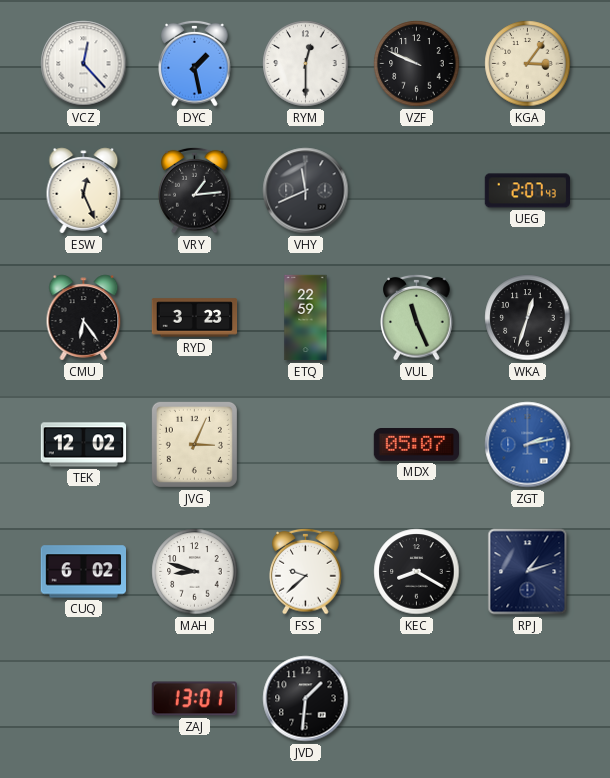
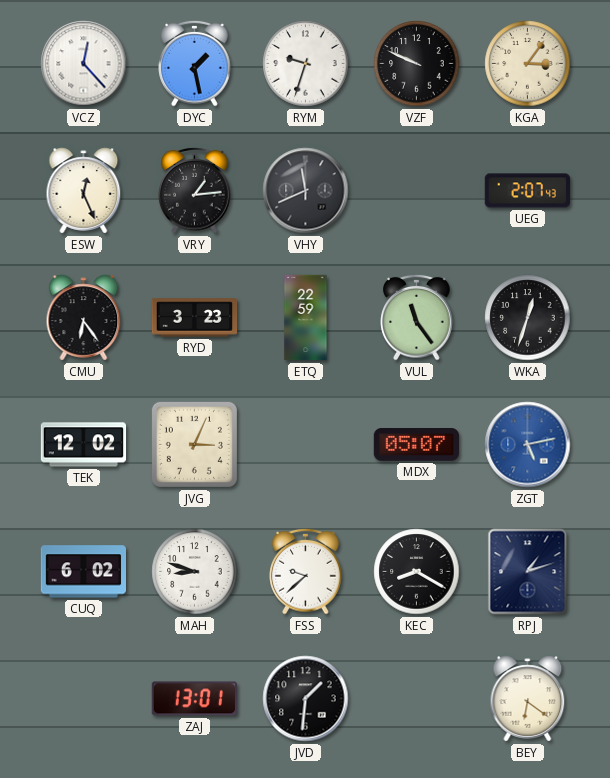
RYM: 12:30 -> 9:33
VUL: 11:26 -> 11:24
ZGT: 2:13 -> 5:13
BEY: none -> 6:21
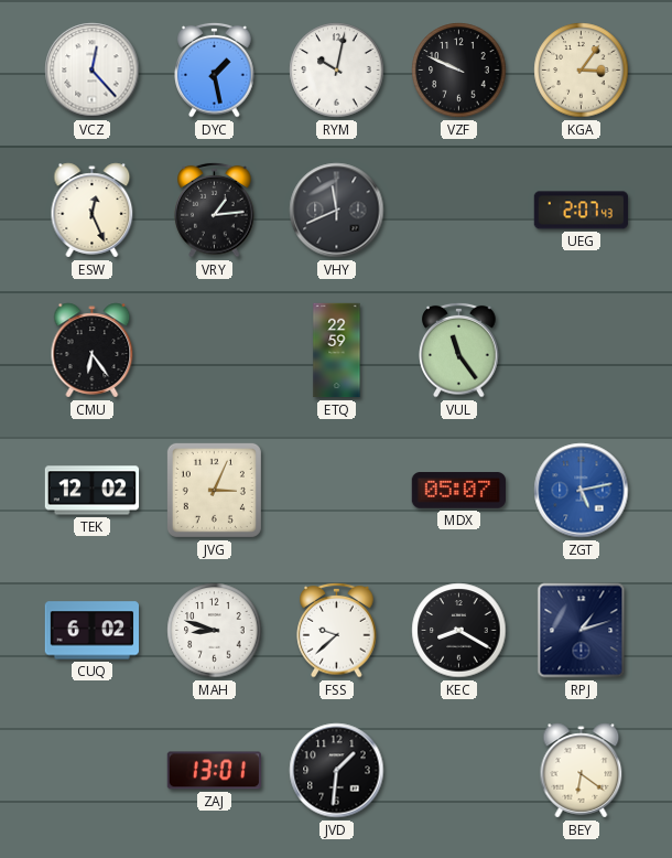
RYM: 9:33 -> 10:02
RYD: 3:23 -> none
WKA: 12:33 -> none
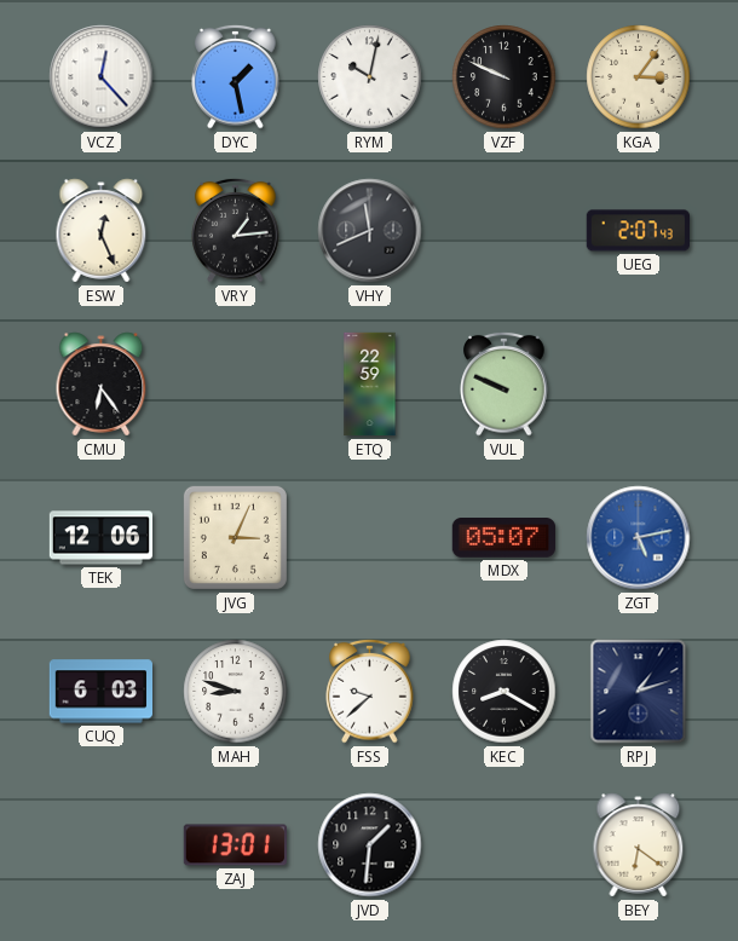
VUL: 11:24 -> 9:49
TEK: 12:02 -> 12:06
CUQ: 6:02 -> 6:03
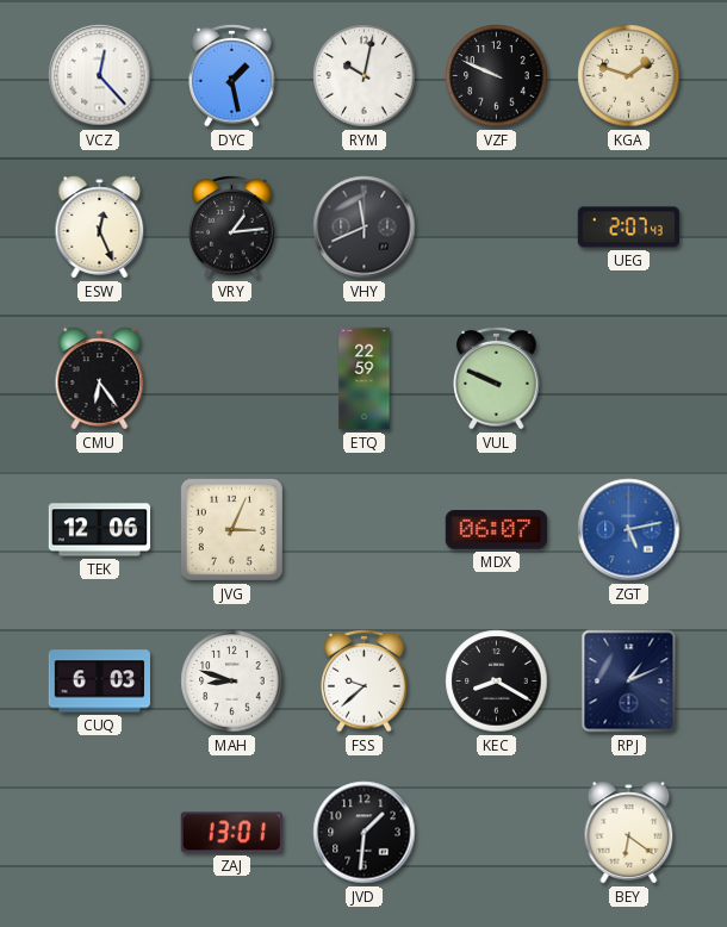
KGA: 3:06 -> 1:48
MDX: 05:07 -> 06:07
RPJ: 1:12 -> 1:11
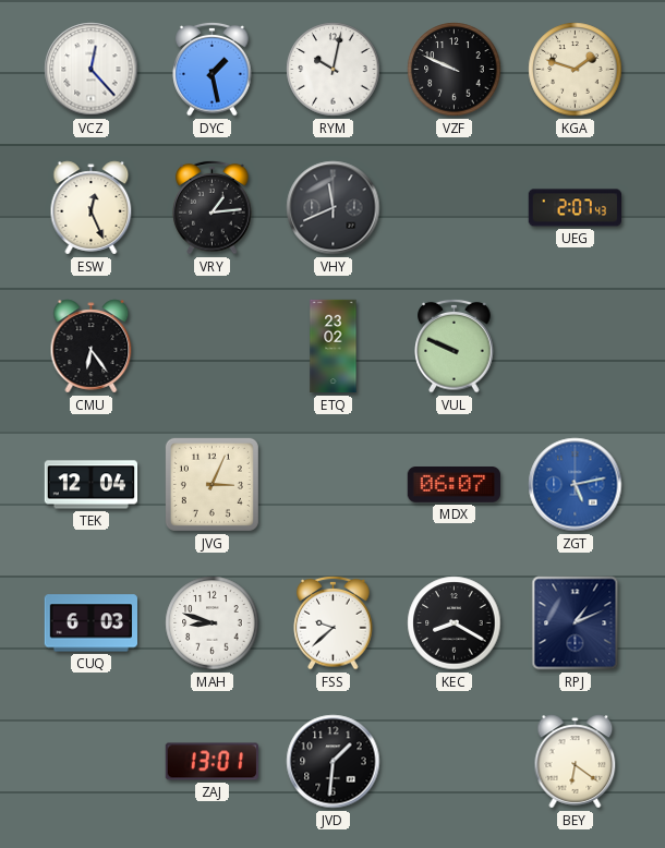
ETQ: 22:59 -> 23:02
TEK: 12:06 -> 12:04
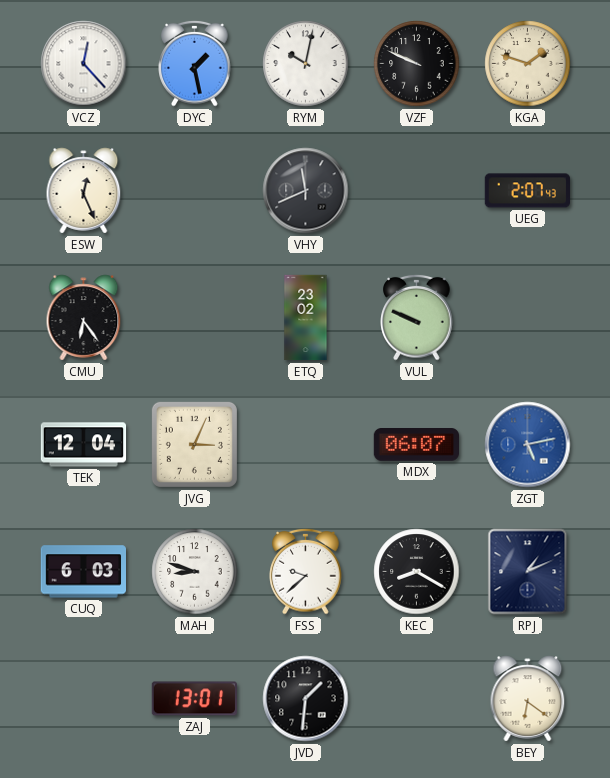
VRY: 1:14 -> none
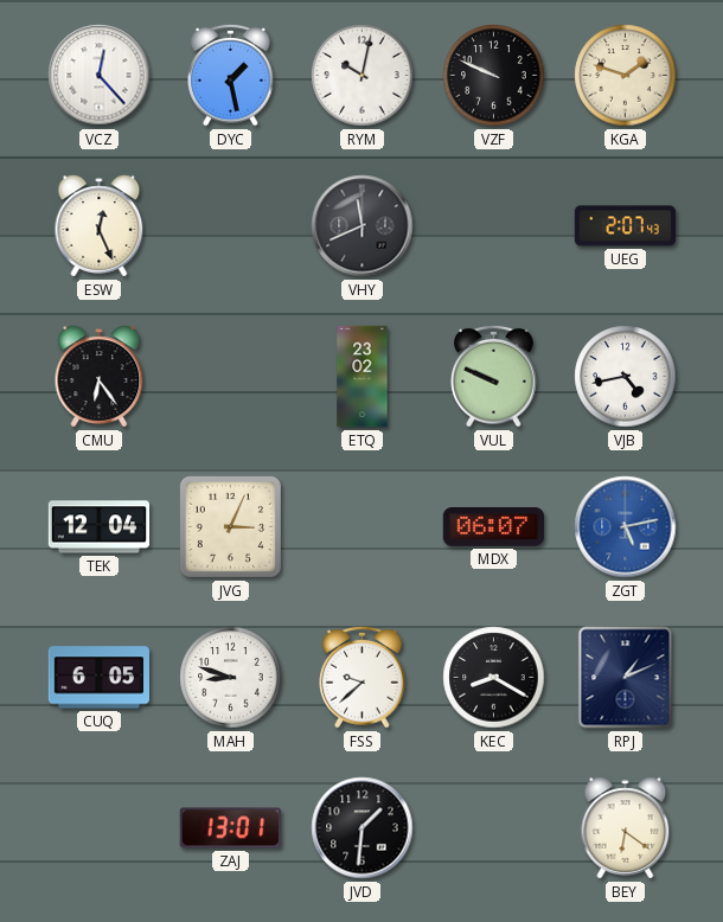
VJB: none -> 4:43
CUQ: 6:03 -> 6:05
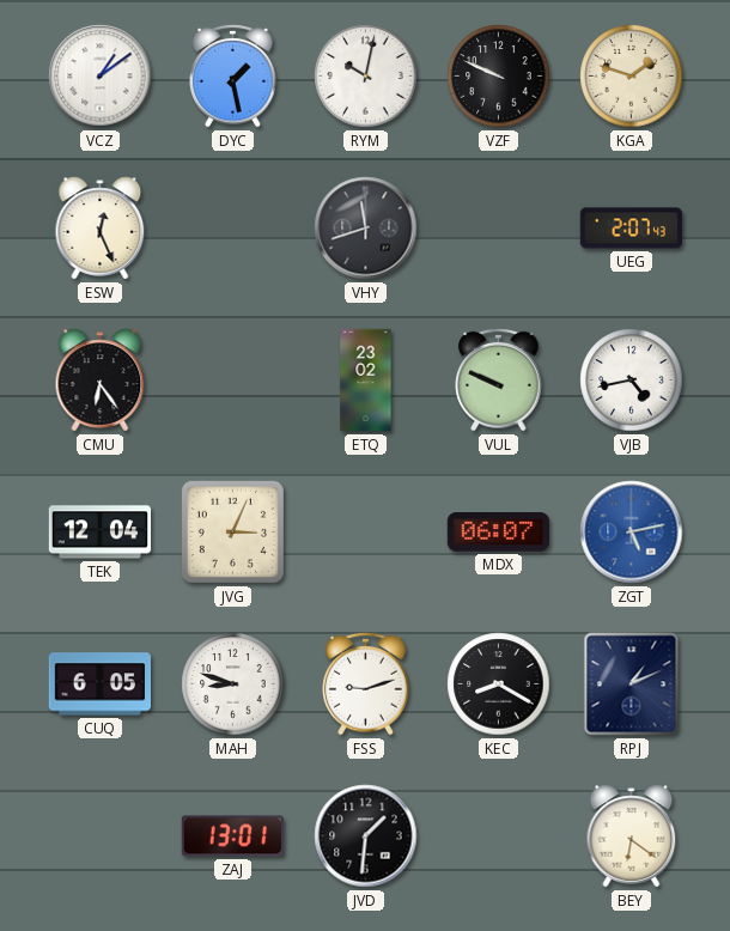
VCZ: 12:23 -> 1:09
VHY: 11:41 -> 11:42
FSS: 9:38 -> 9:12
